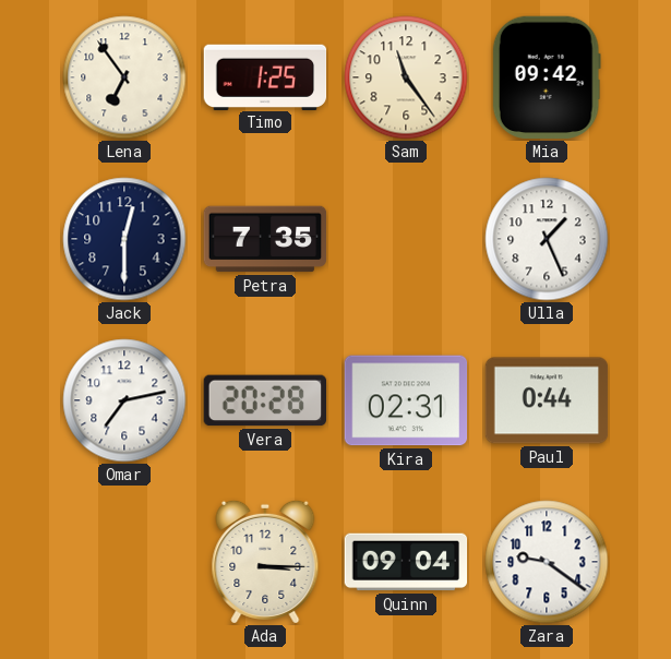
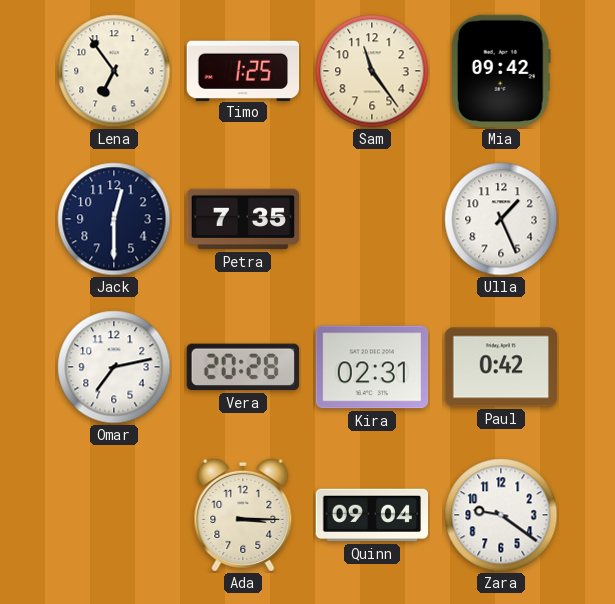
Paul: 0:44 -> 0:42
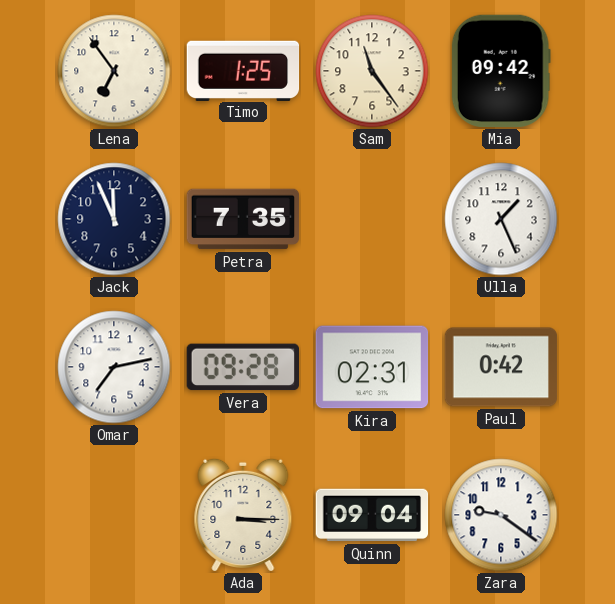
Jack: 12:30 -> 11:56
Vera: 20:28 -> 09:28
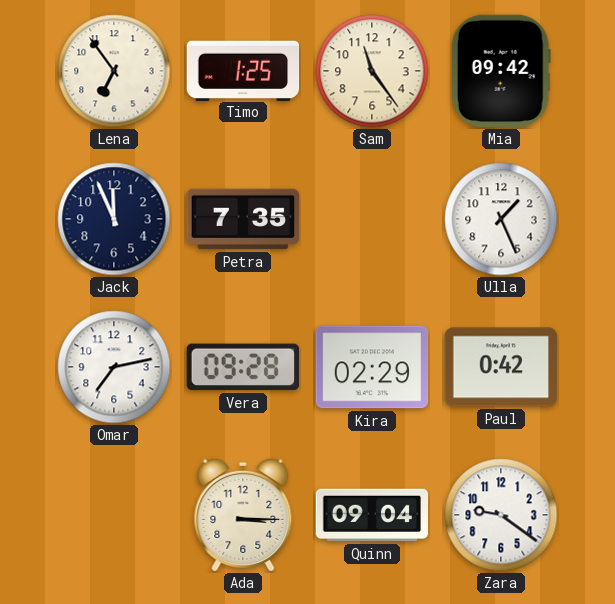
Kira: 02:31 -> 02:29
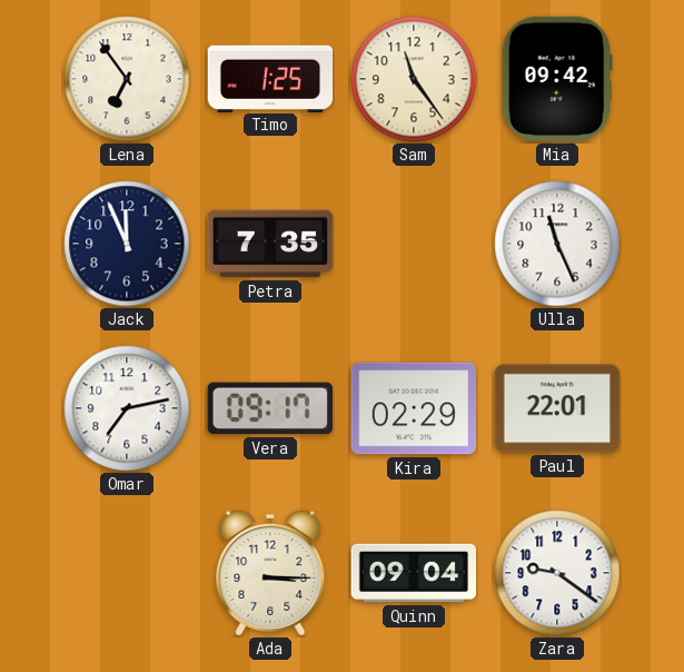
Ulla: 1:26 -> 11:26
Vera: 09:28 -> 09:17
Paul: 0:42 -> 22:01
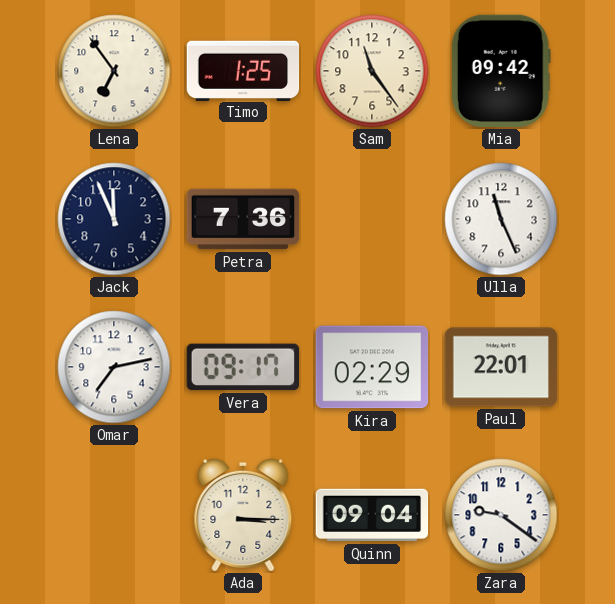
Petra: 7:35 -> 7:36
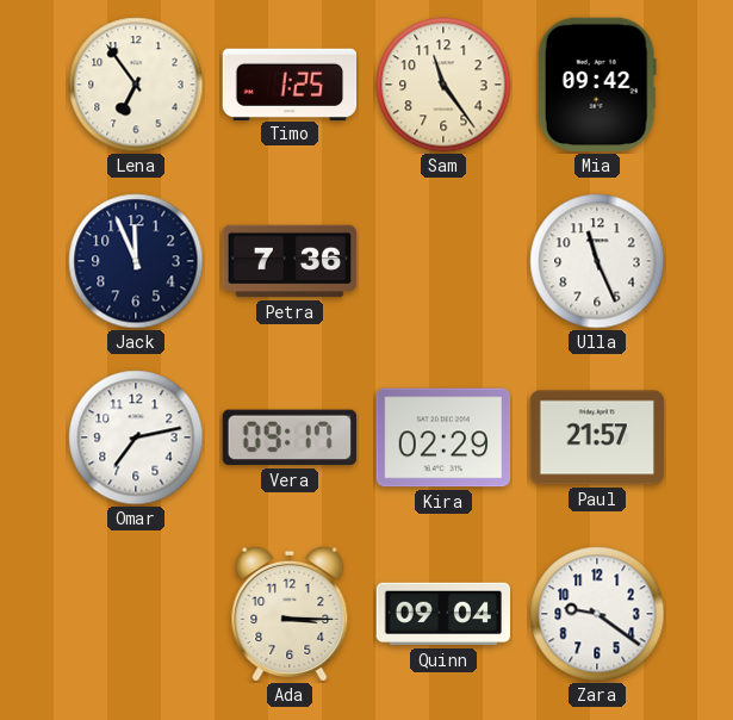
Paul: 22:01 -> 21:57
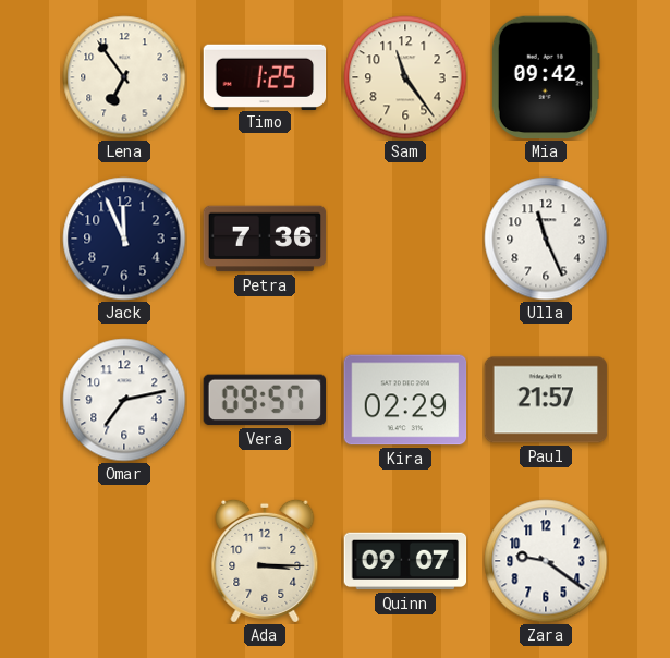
Vera: 09:17 -> 09:57
Quinn: 09:04 -> 09:07
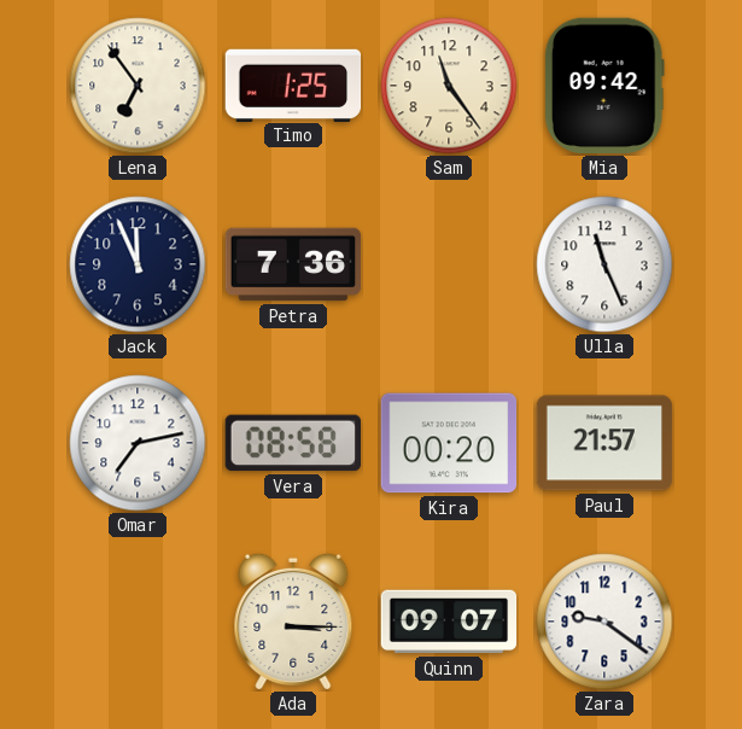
Vera: 09:57 -> 08:58
Kira: 02:29 -> 00:20
